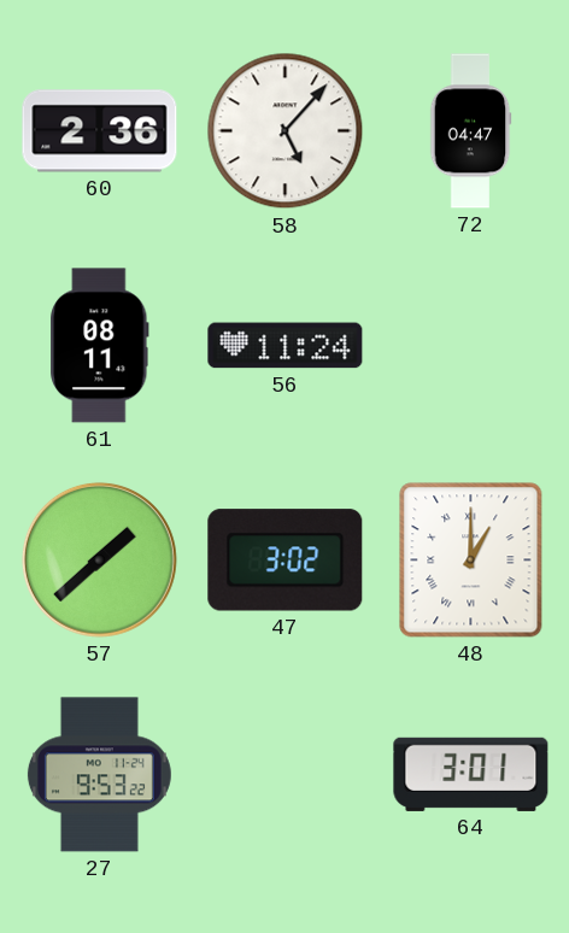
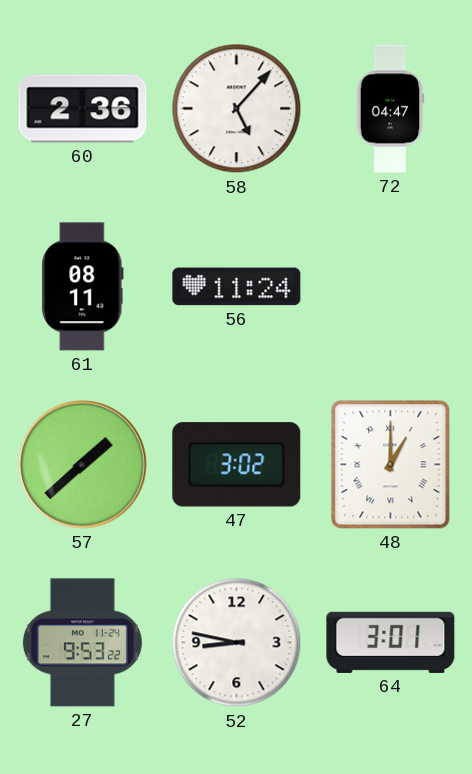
52: none -> 8:47
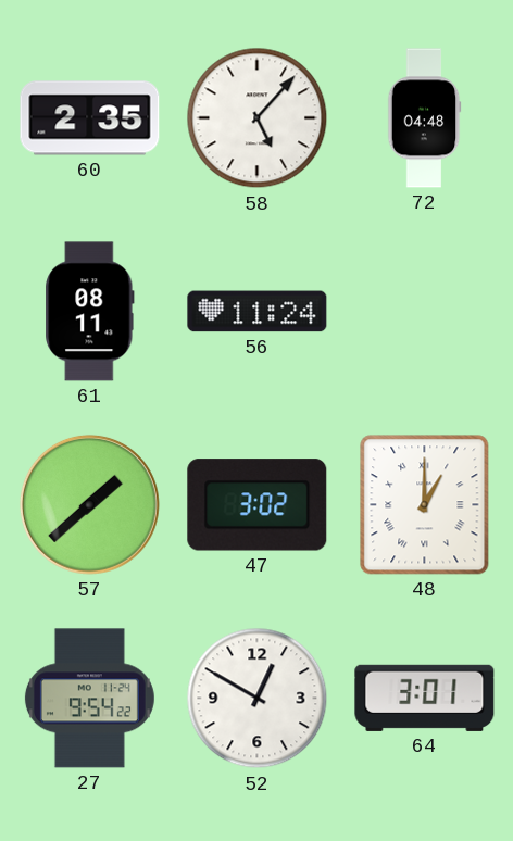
60: 2:36 -> 2:35
72: 04:47 -> 04:48
27: 9:53 -> 9:54
52: 8:47 -> 12:50
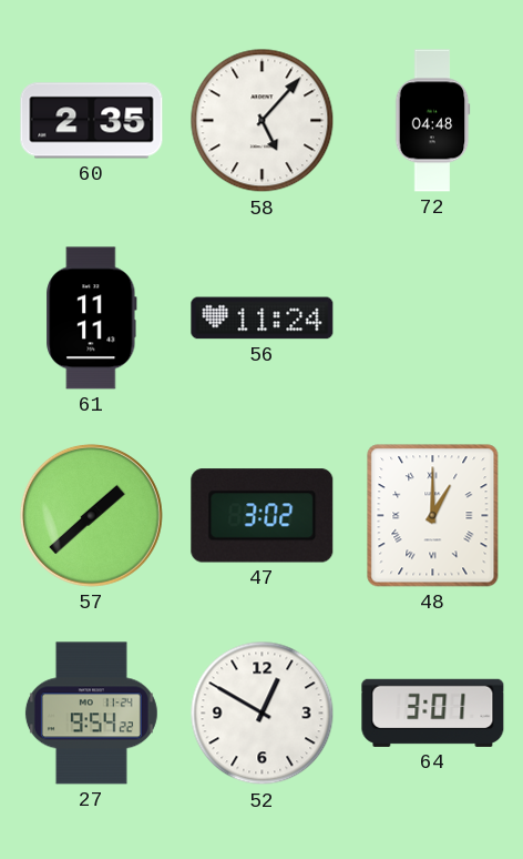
61: 08:11 -> 11:11
